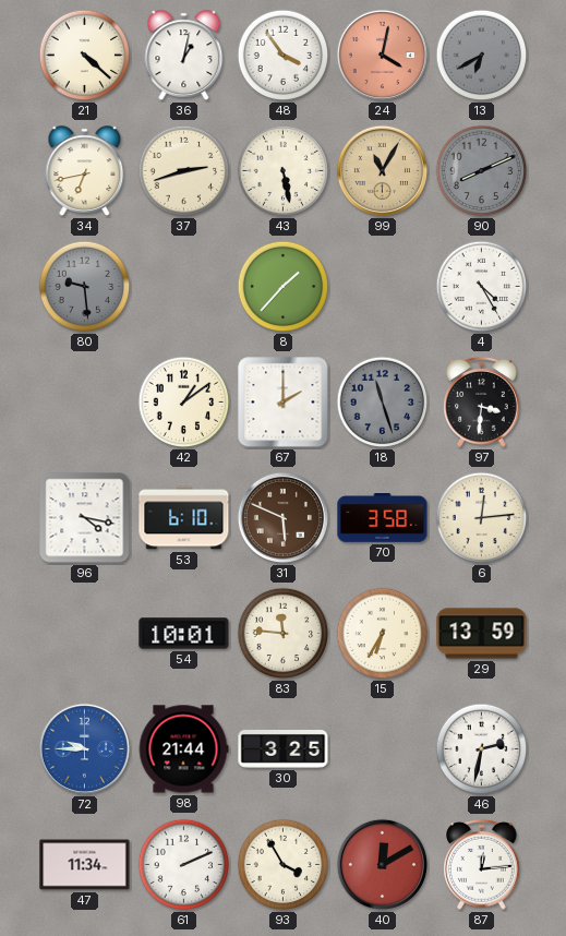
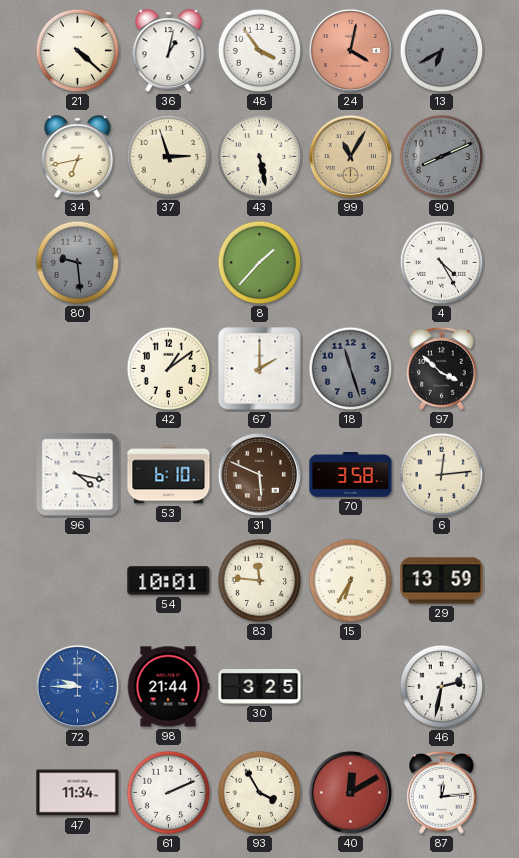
37: 2:42 -> 2:57
97: 3:31 -> 3:52
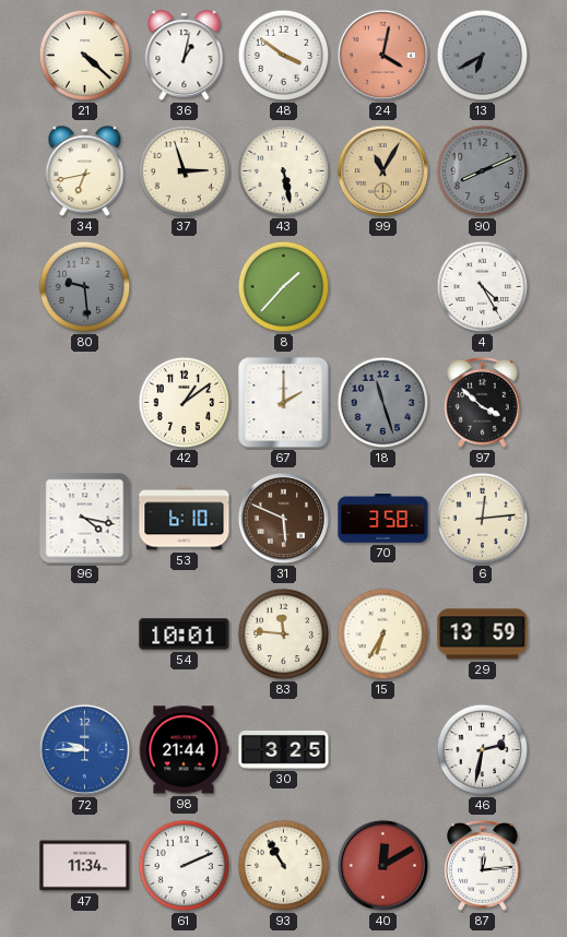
48: 3:54 -> 3:51
93: 3:55 -> 10:55
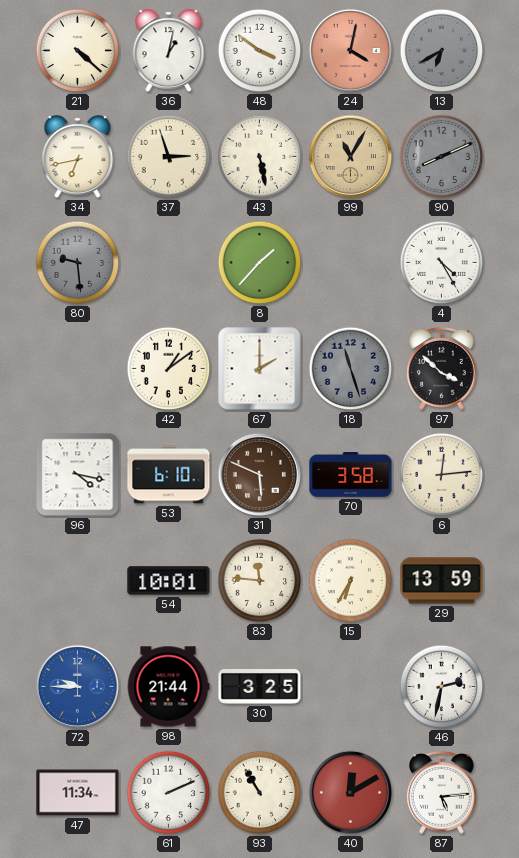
87: 12:14 -> 5:14
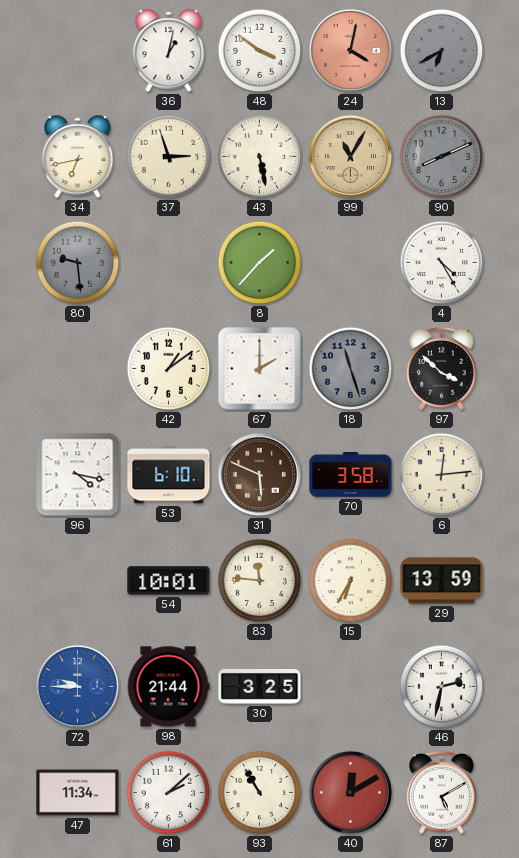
21: 4:22 -> none
61: 2:11 -> 2:08
87: 5:14 -> 5:10
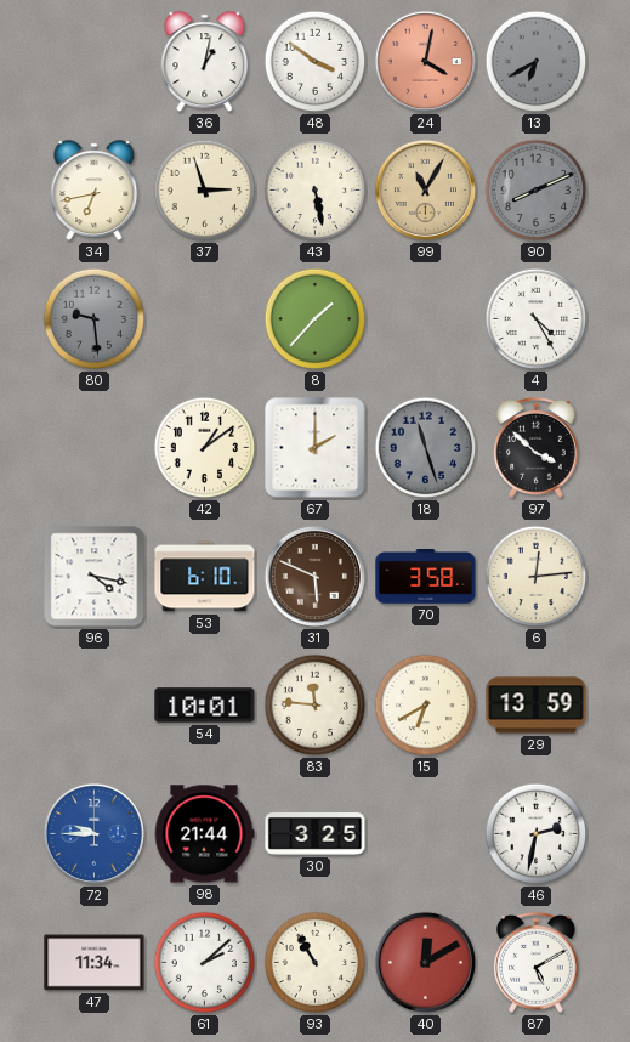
15: 6:35 -> 6:40
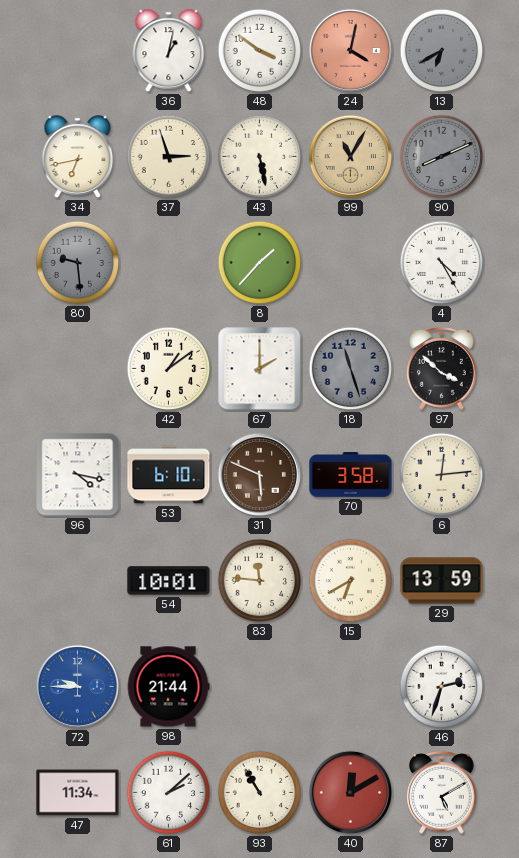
30: 3:25 -> none
46: 2:32 -> 2:33
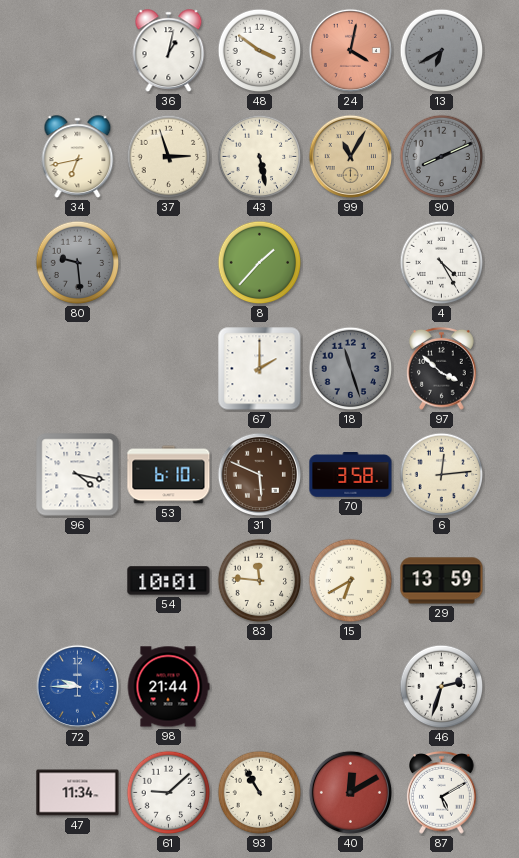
42: 1:09 -> none
61: 2:08 -> 9:08
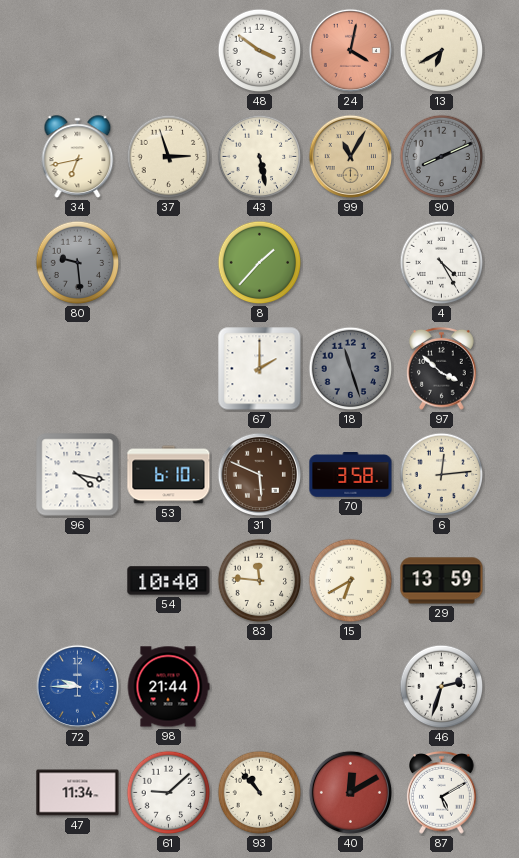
36: 1:02 -> none
13 dial: grey -> cream
54: 10:01 -> 10:40
93: 10:55 -> 10:53
